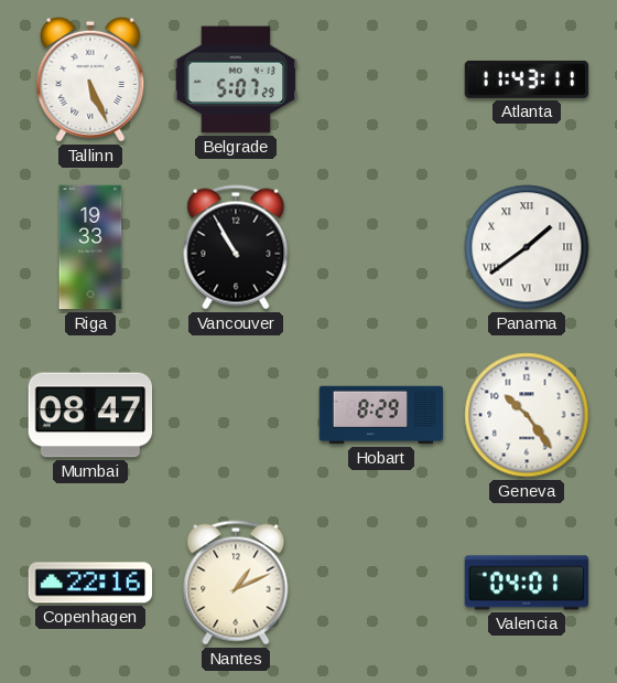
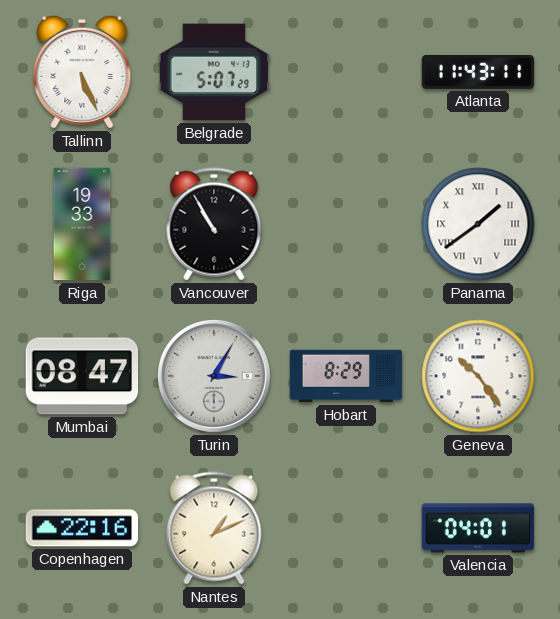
Turin: none -> 3:05
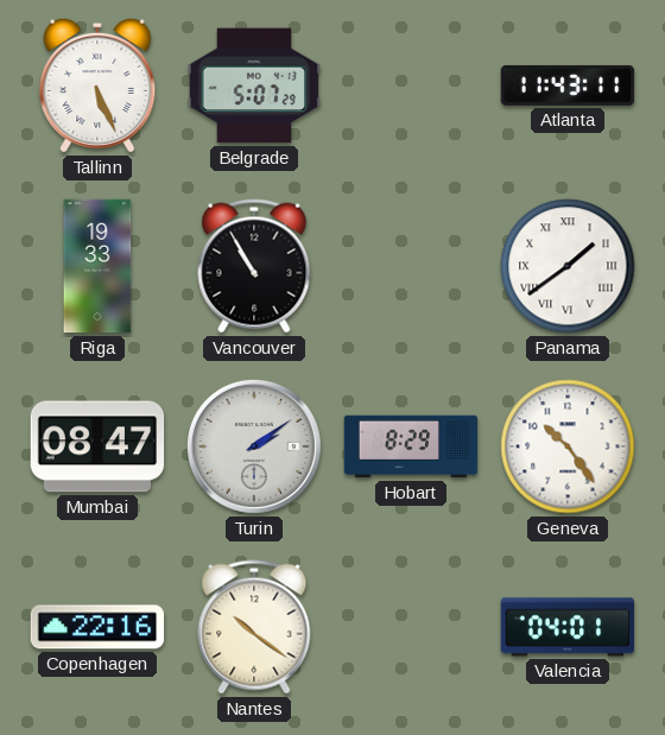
Turin: 3:05 -> 2:09
Nantes: 1:11 -> 10:21
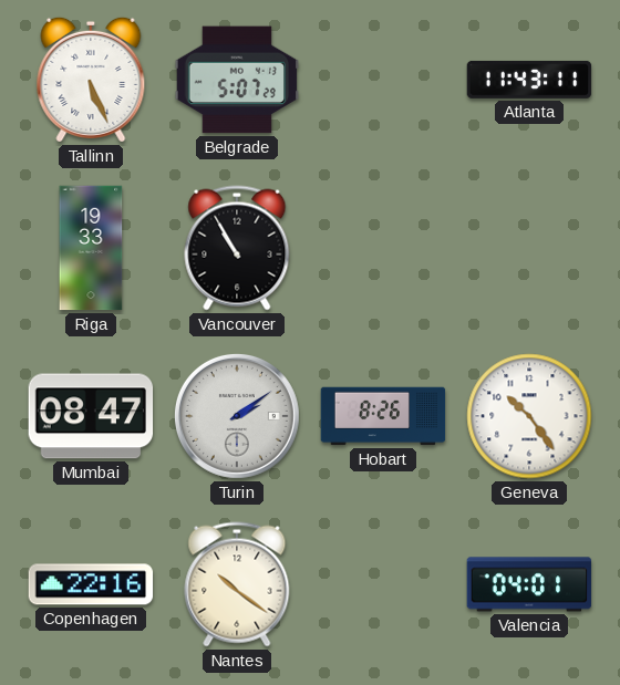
Panama: 1:39 -> none
Hobart: 8:29 -> 8:26
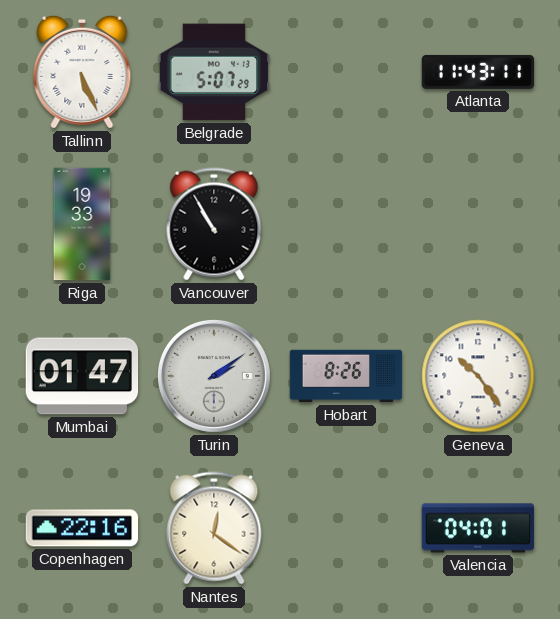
Mumbai: 08:47 -> 01:47
Nantes: 10:21 -> 12:21
